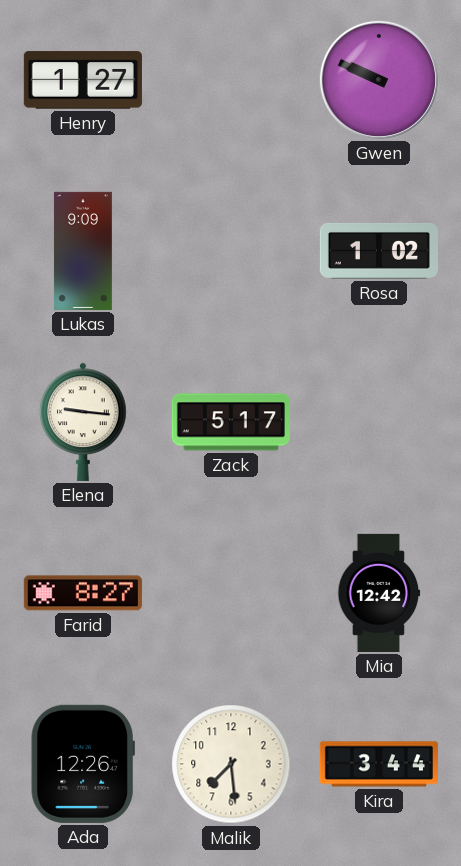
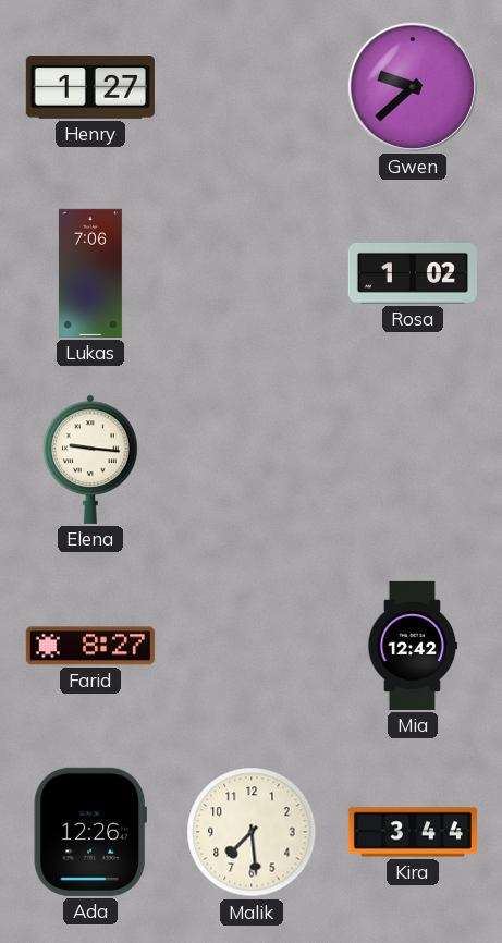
Gwen: 9:49 -> 9:38
Lukas: 9:09 -> 7:06
Zack: 5:17 -> none
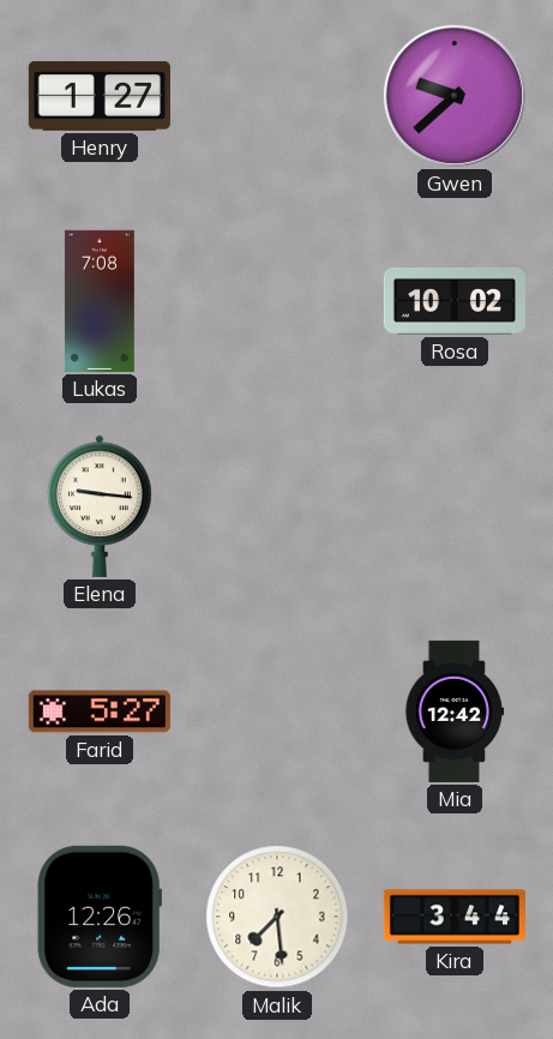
Lukas: 7:06 -> 7:08
Rosa: 1:02 -> 10:02
Farid: 8:27 -> 5:27
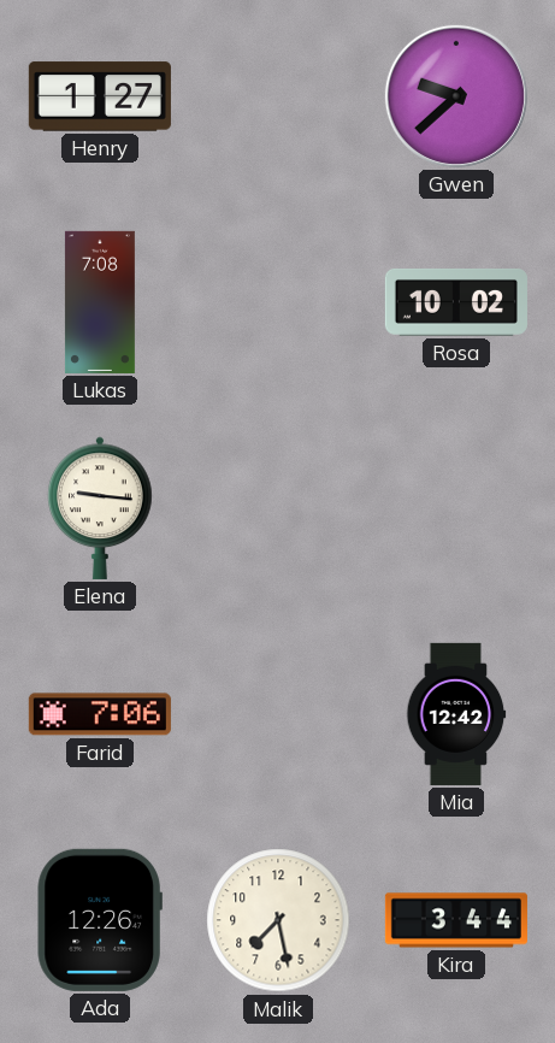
Farid: 5:27 -> 7:06
Malik: 7:29 -> 7:28
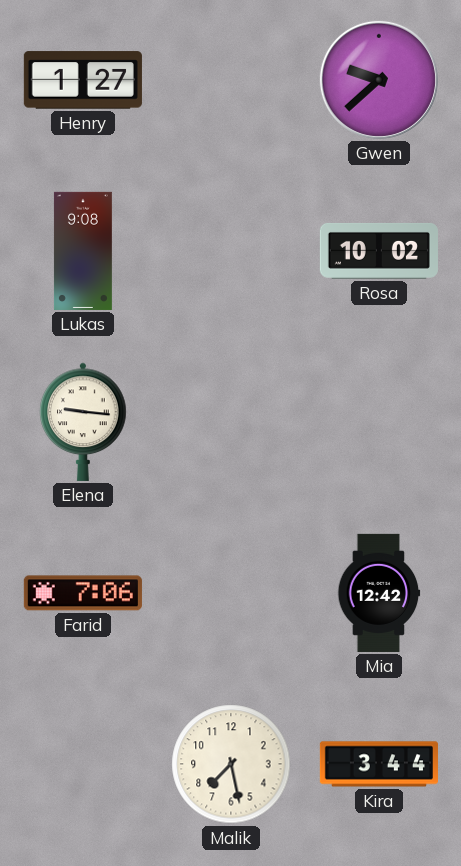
Lukas: 7:08 -> 9:08
Ada: 12:26 -> none
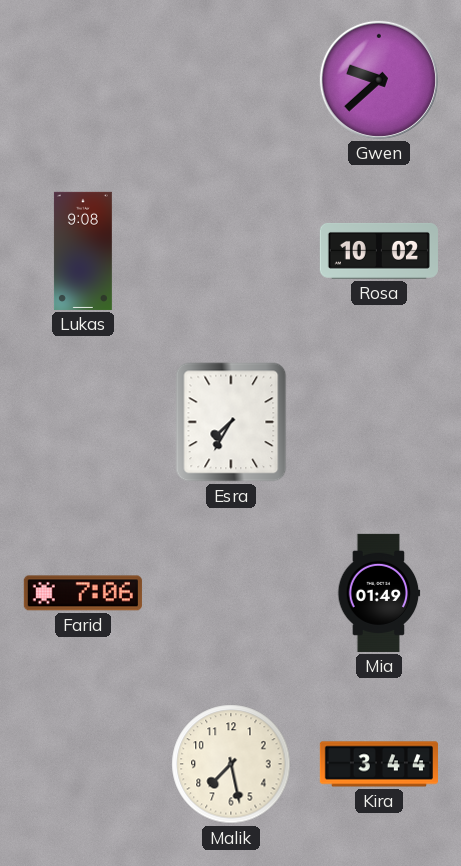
Henry: 1:27 -> none
Elena: 9:16 -> none
Esra: none -> 7:35
Mia: 12:42 -> 01:49
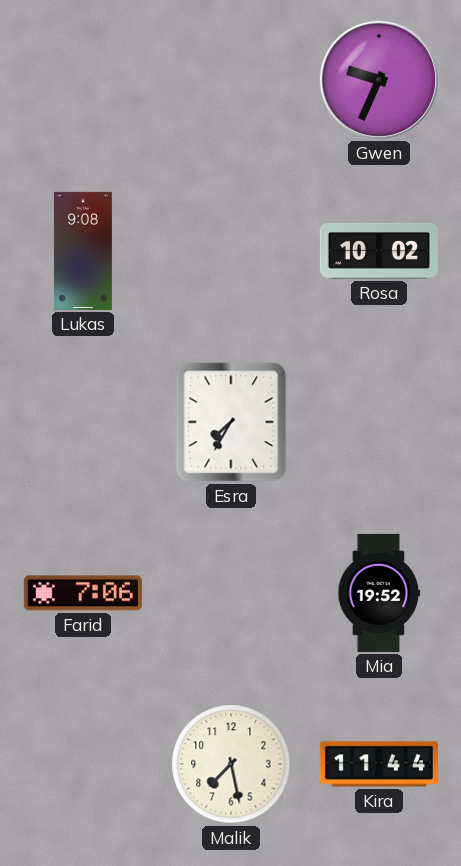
Gwen: 9:38 -> 9:34
Mia: 01:49 -> 19:52
Kira: 3:44 -> 11:44
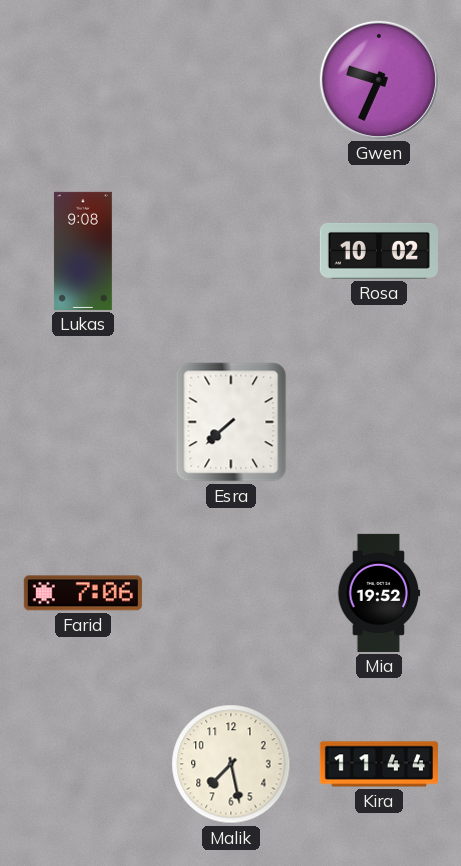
Esra: 7:35 -> 7:38
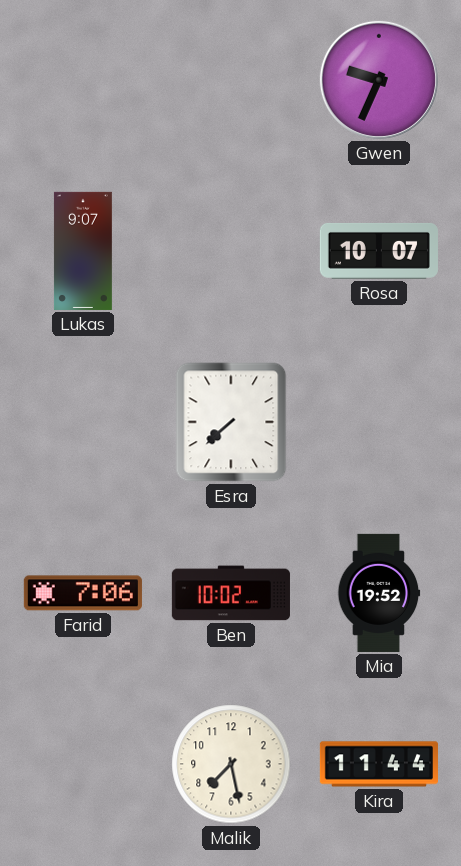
Lukas: 9:08 -> 9:07
Rosa: 10:02 -> 10:07
Ben: none -> 10:02
